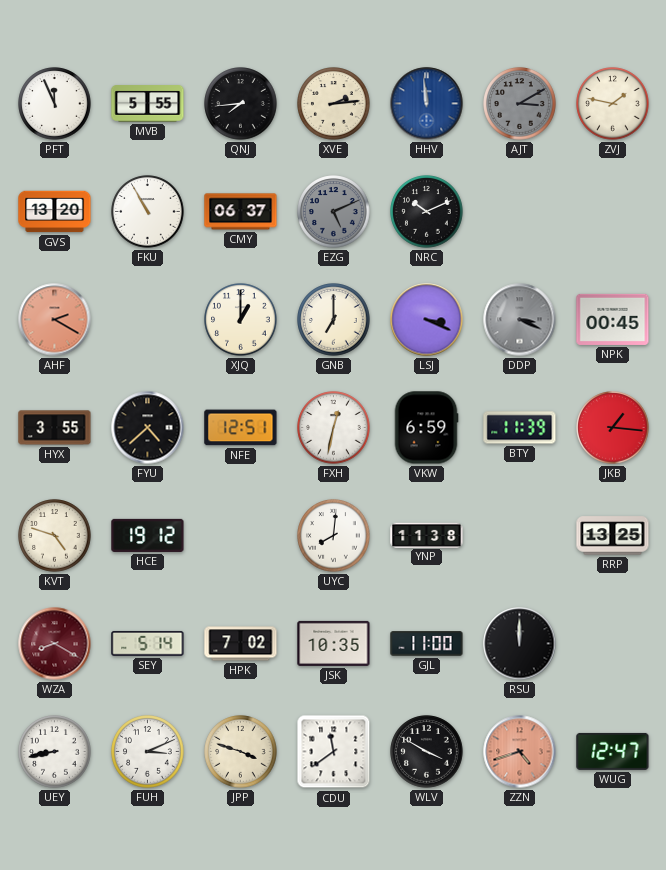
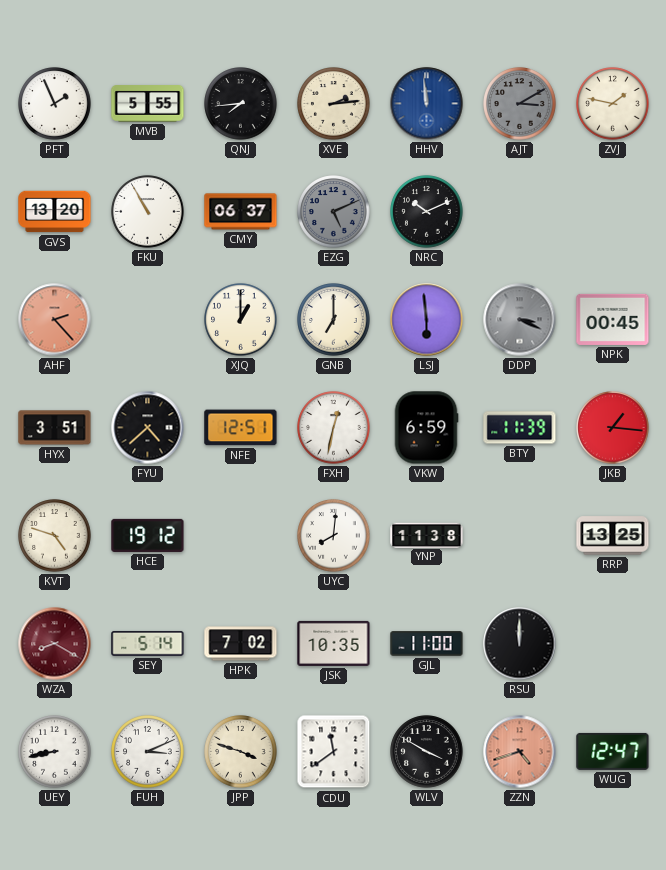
PFT: 11:56 -> 1:56
AHF: 2:20 -> 2:23
LSJ: 3:19 -> 5:59
HYX: 3:55 -> 3:51
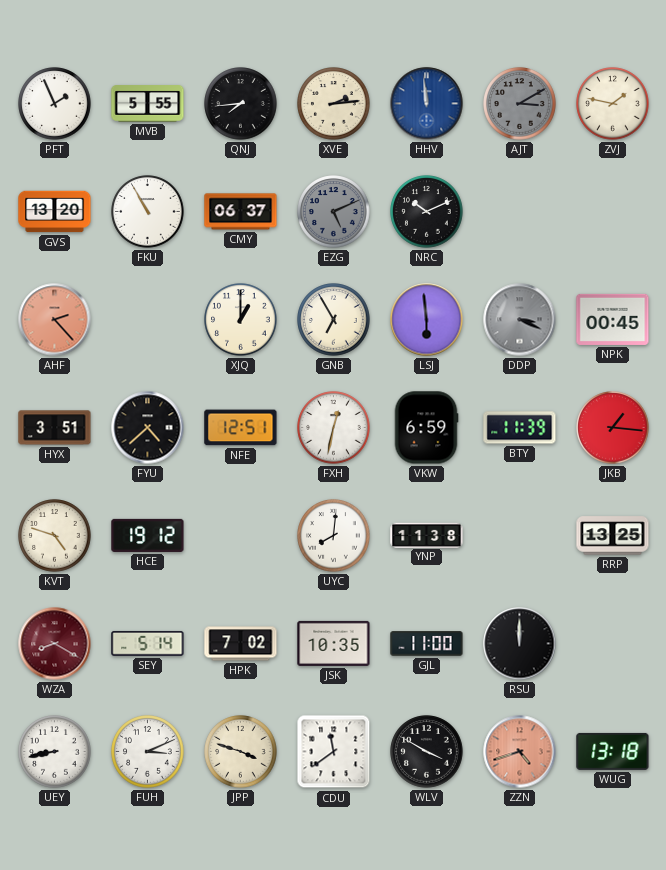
GNB: 7:00 -> 6:55
WUG: 12:47 -> 13:18
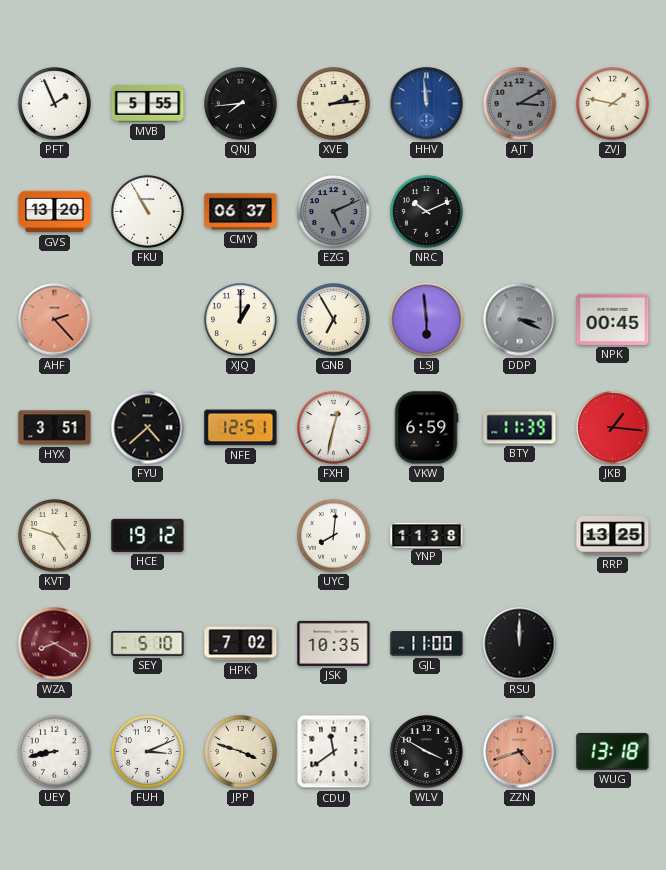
SEY: 5:14 -> 5:10
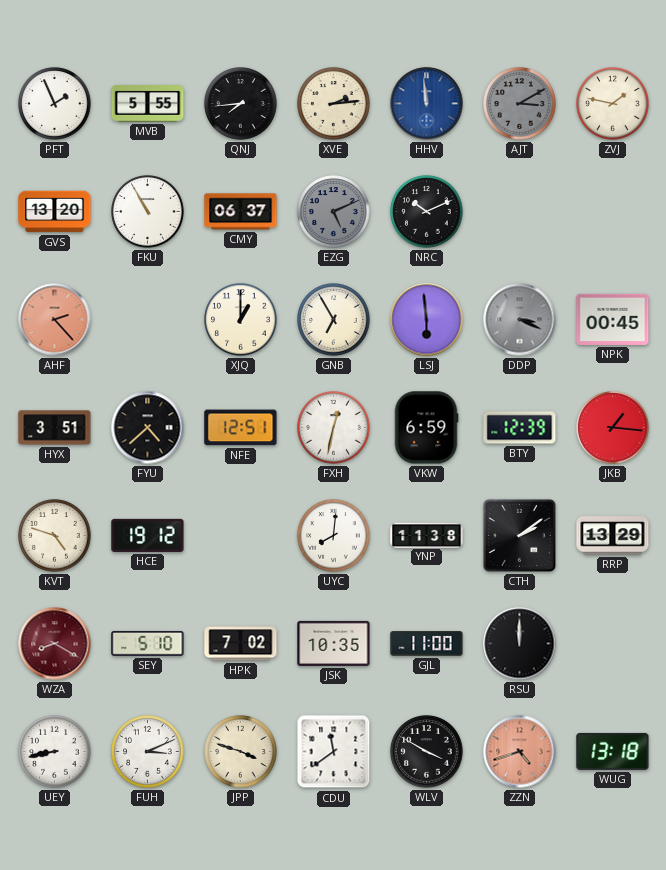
BTY: 11:39 -> 12:39
CTH: none -> 2:09
RRP: 13:25 -> 13:29
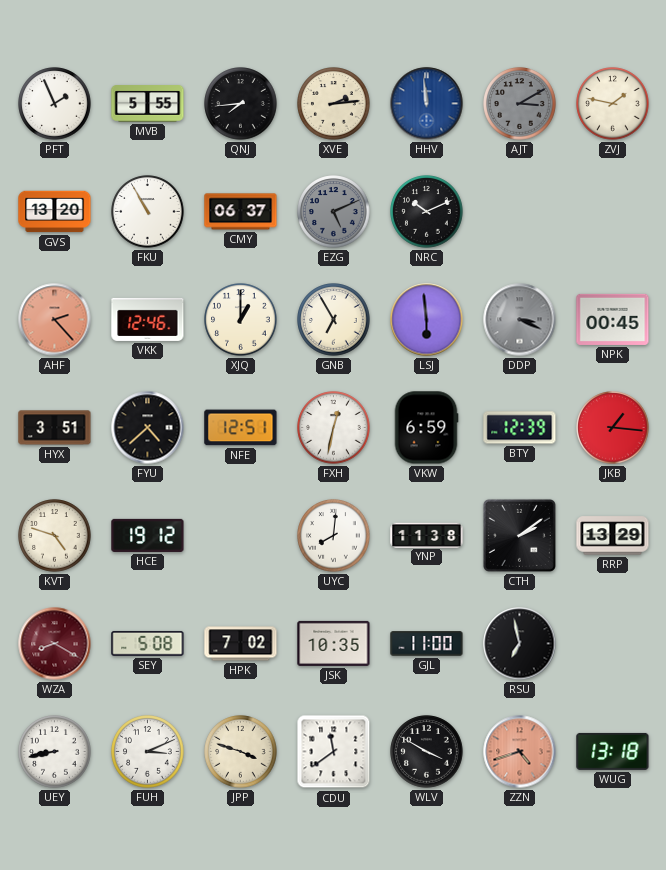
VKK: none -> 12:46
SEY: 5:10 -> 5:08
RSU: 12:00 -> 6:58
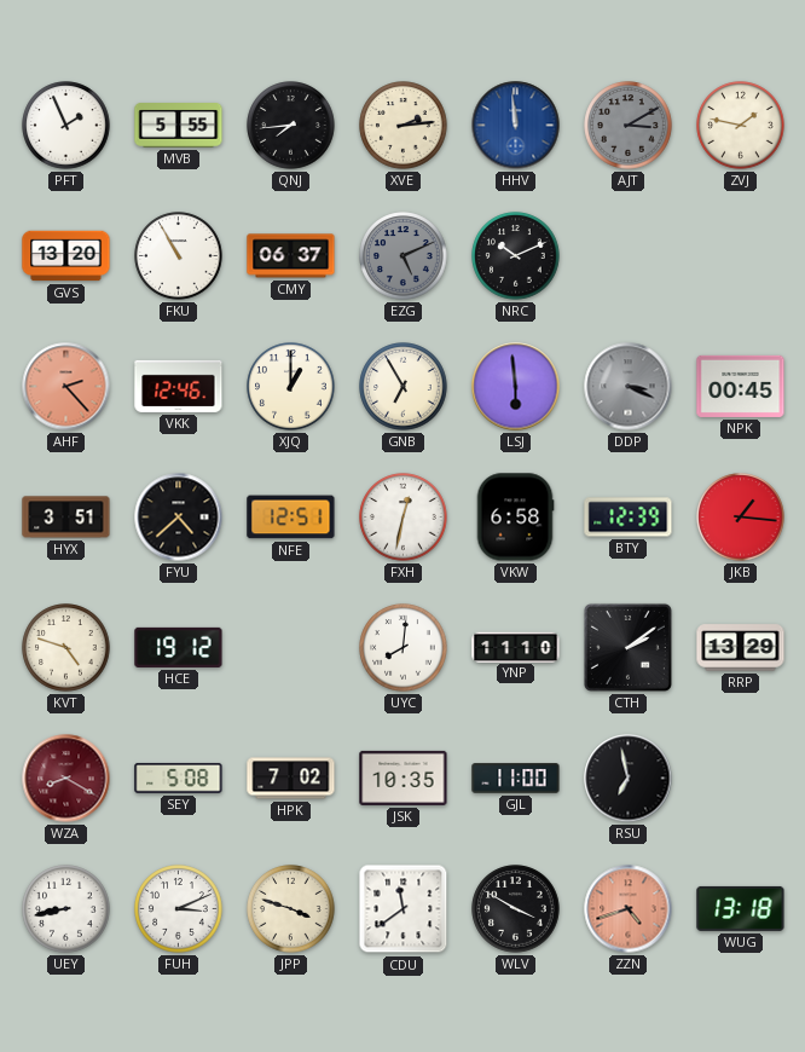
VKW: 6:59 -> 6:58
YNP: 11:38 -> 11:10
